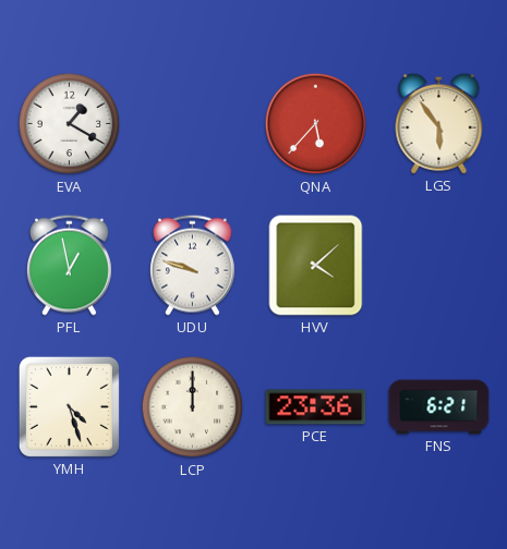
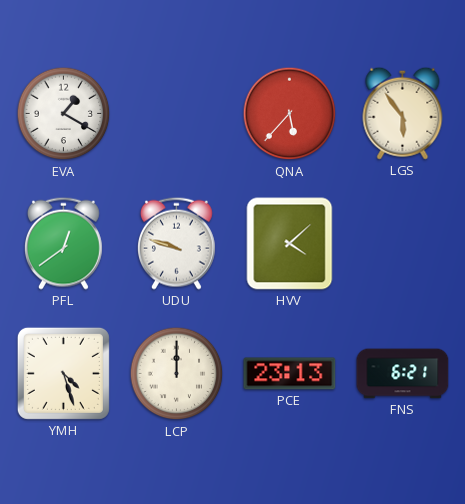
PFL: 12:58 -> 12:39
PCE: 23:36 -> 23:13
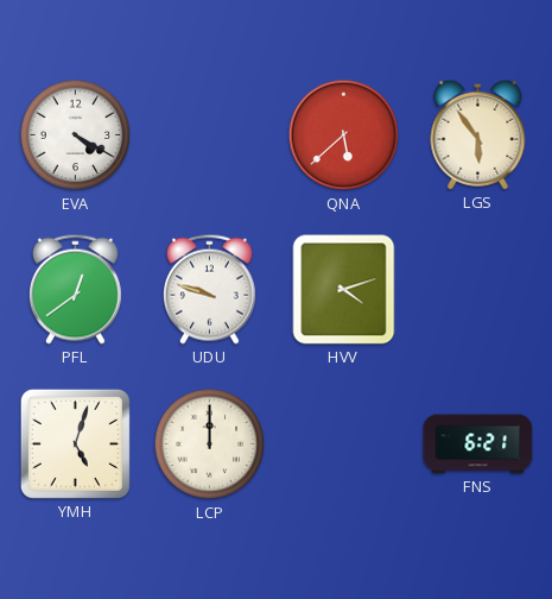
EVA: 1:20 -> 4:20
QNA: 5:37 -> 5:38
HVV: 4:08 -> 4:12
YMH: 4:27 -> 5:03
PCE: 23:13 -> none
